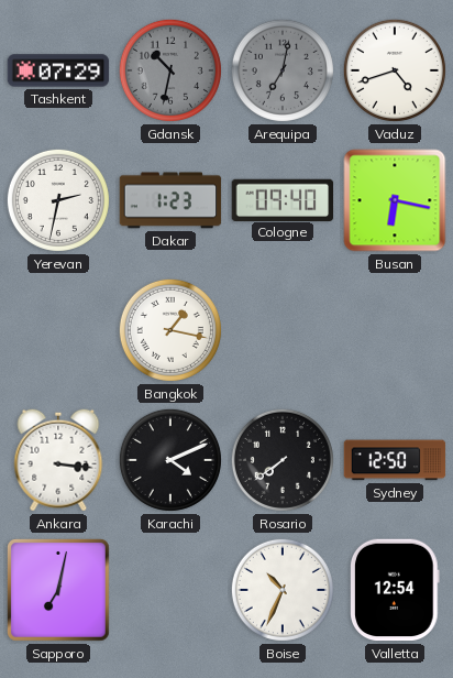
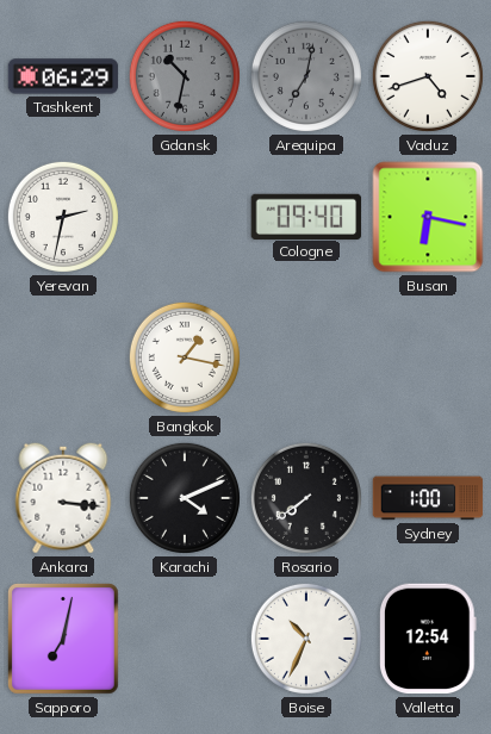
Tashkent: 07:29 -> 06:29
Dakar: 1:23 -> none
Sydney: 12:50 -> 1:00
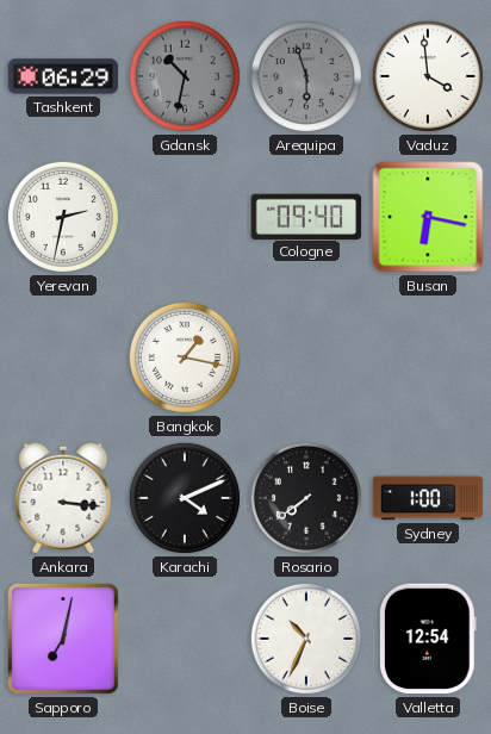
Arequipa: 7:02 -> 5:57
Vaduz: 4:42 -> 3:59
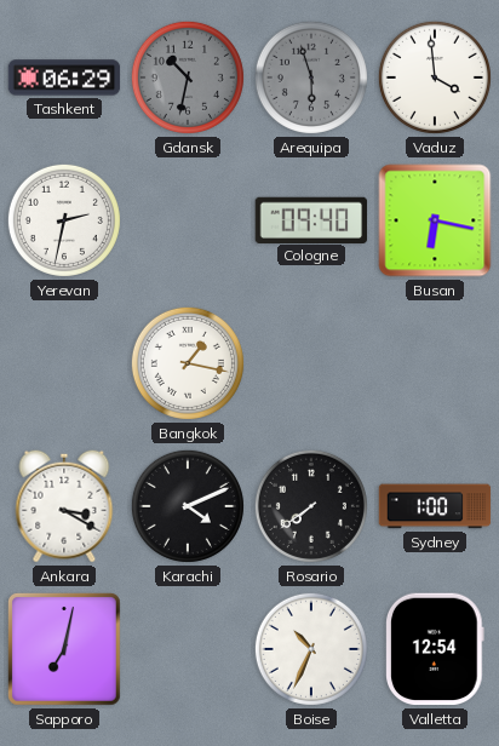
Ankara: 3:16 -> 3:20
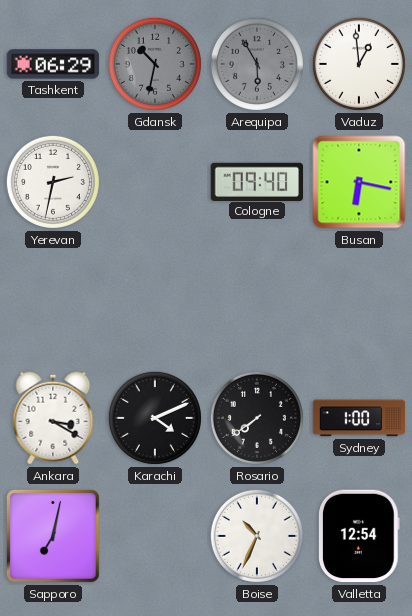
Arequipa: 5:57 -> 5:55
Vaduz: 3:59 -> 12:59
Bangkok: 1:17 -> none
